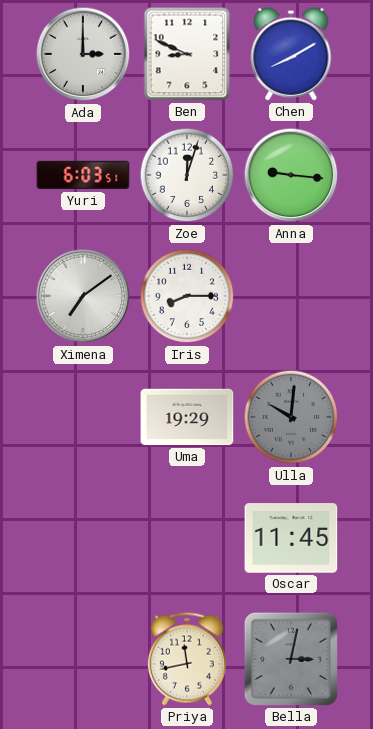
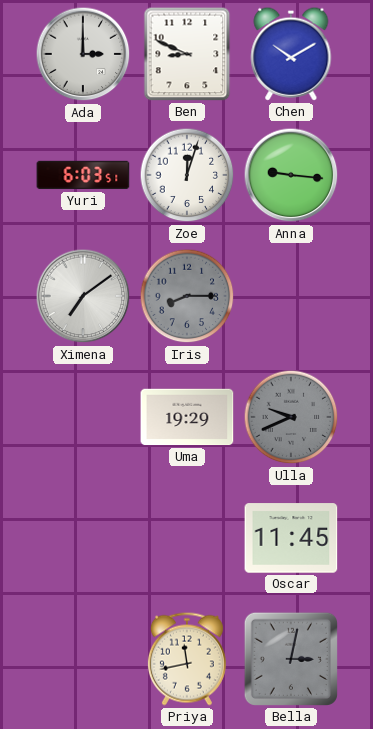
Chen: 8:10 -> 10:10
Iris dial: white -> grey
Ulla: 10:01 -> 9:41
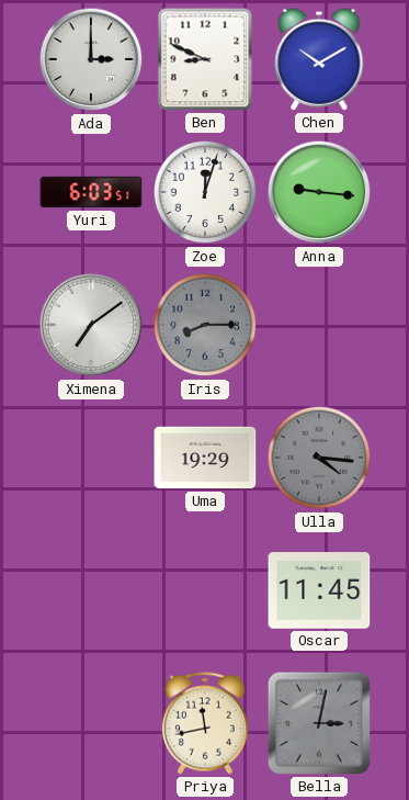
Ulla: 9:41 -> 4:16
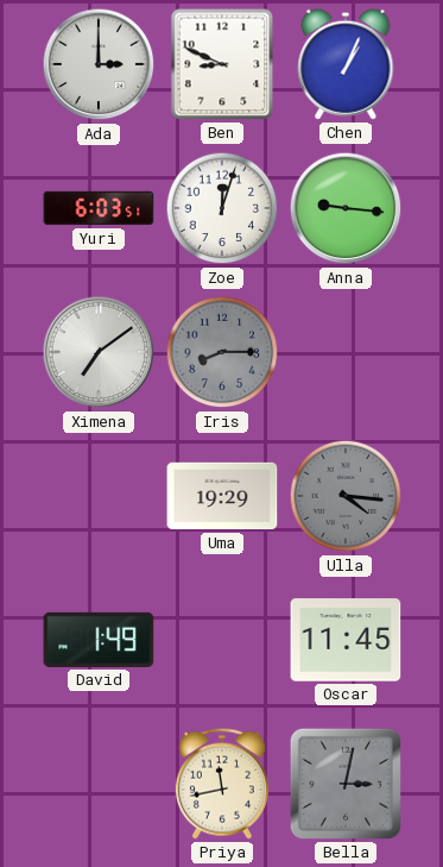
Chen: 10:10 -> 1:04
David: none -> 1:49
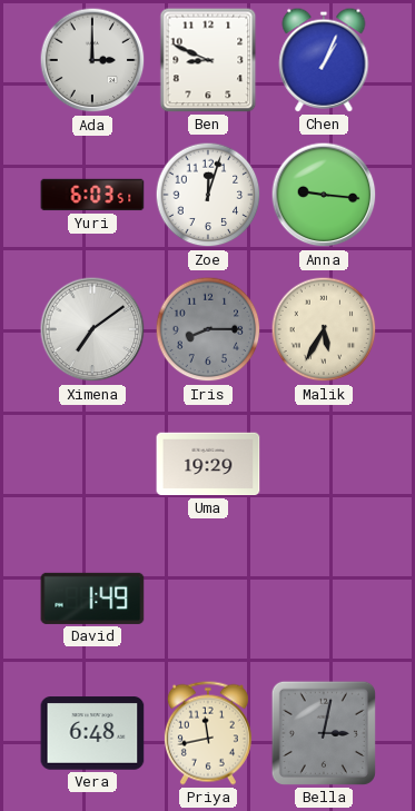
Malik: none -> 5:35
Ulla: 4:16 -> none
Oscar: 11:45 -> none
Vera: none -> 6:48
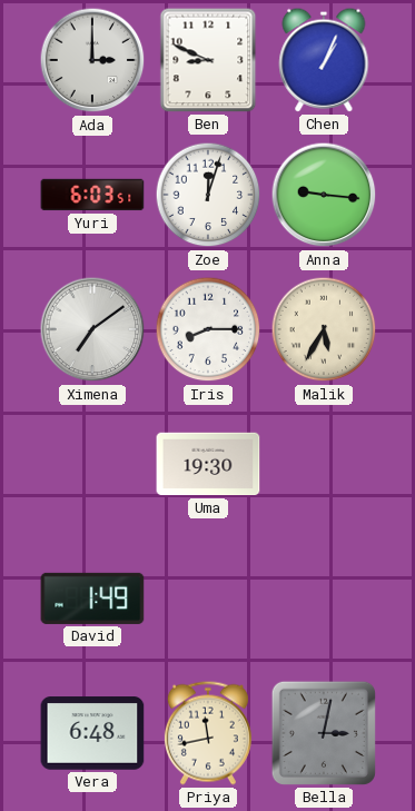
Iris dial: grey -> white
Uma: 19:29 -> 19:30
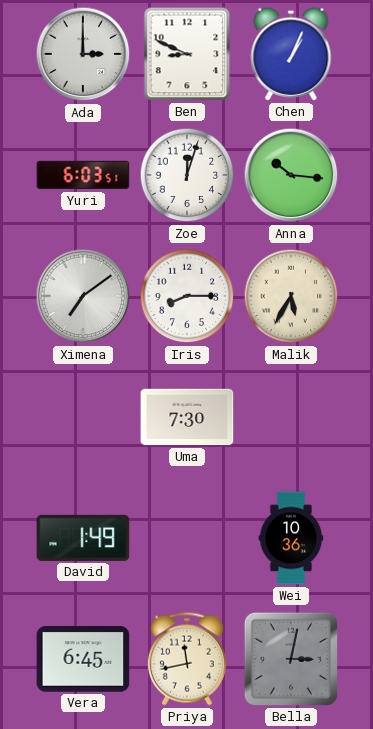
Anna: 9:16 -> 10:16
Uma: 19:30 -> 7:30
Wei: none -> 10:36
Vera: 6:48 -> 6:45
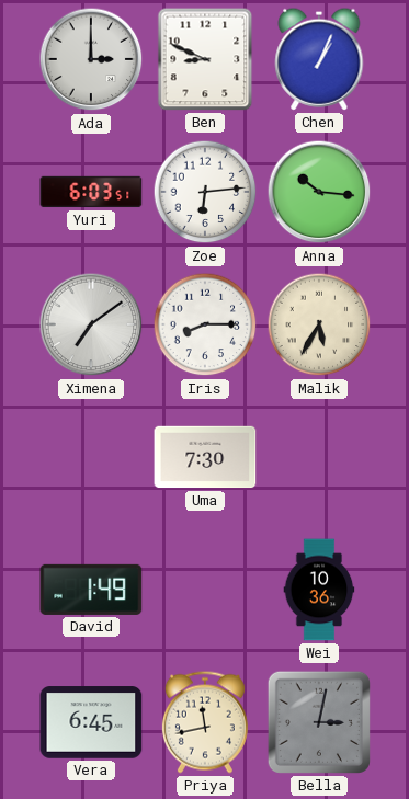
Zoe: 12:03 -> 6:14
